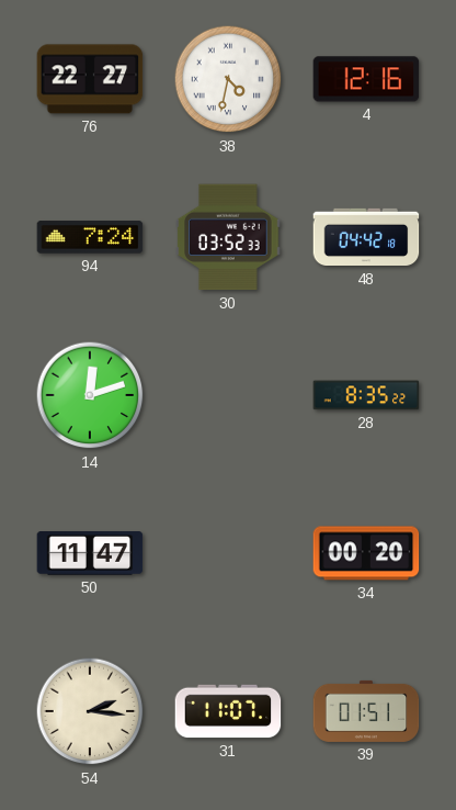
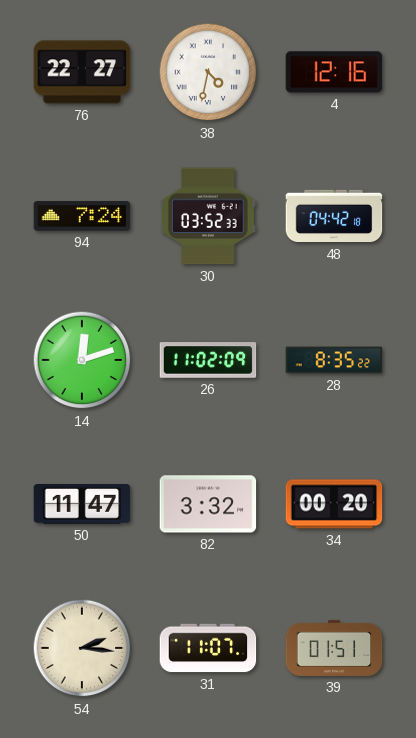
26: none -> 11:02
82: none -> 3:32
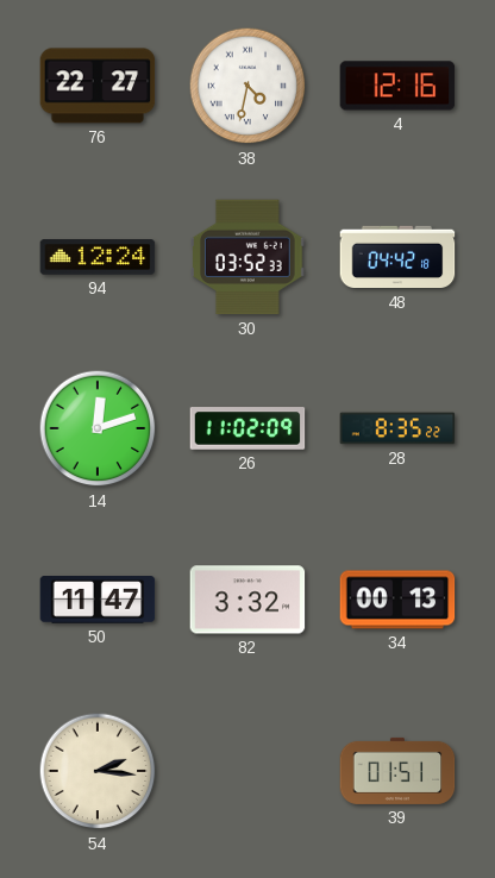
94: 7:24 -> 12:24
34: 00:20 -> 00:13
31: 11:07 -> none
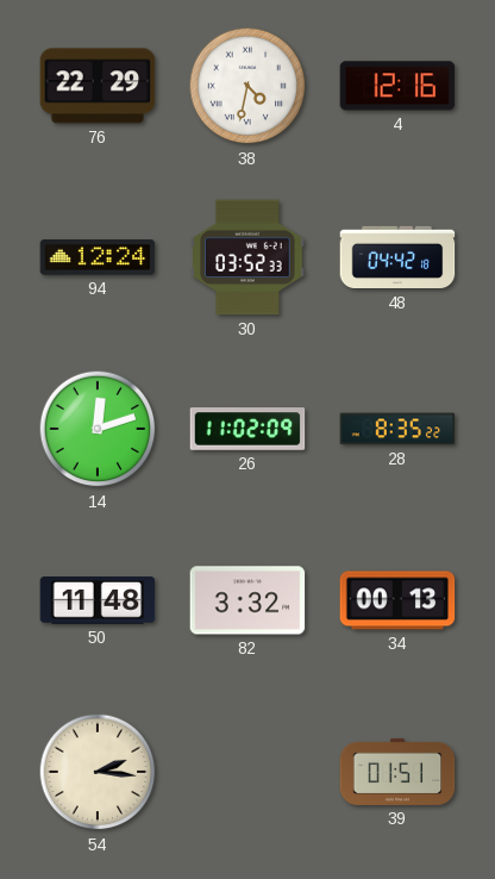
76: 22:27 -> 22:29
50: 11:47 -> 11:48
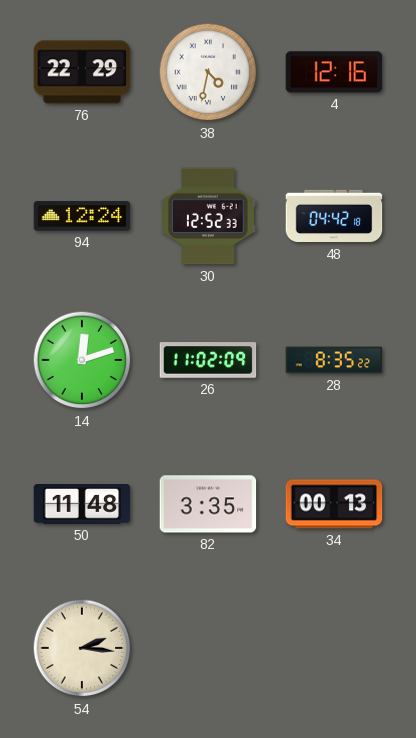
30: 03:52 -> 12:52
82: 3:32 -> 3:35
39: 01:51 -> none
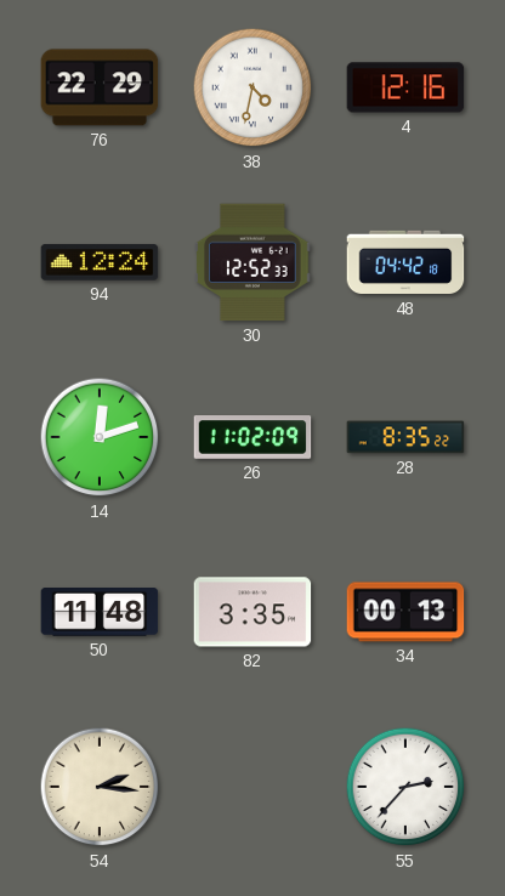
55: none -> 2:37
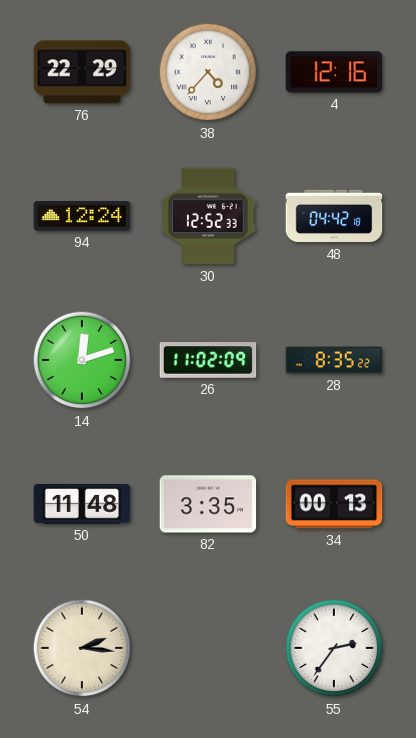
38: 4:32 -> 4:37
55: 2:37 -> 2:36
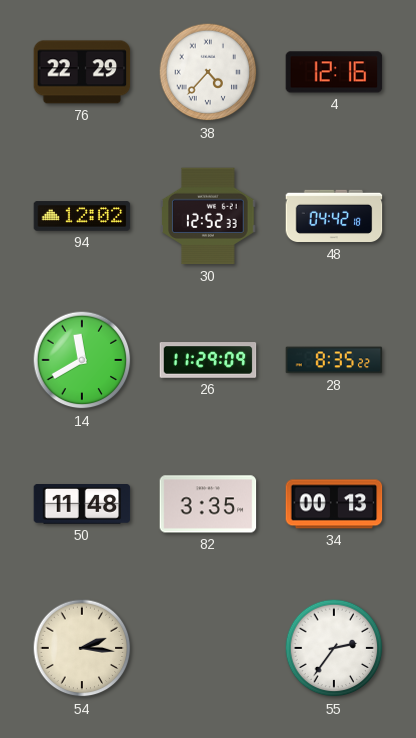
94: 12:24 -> 12:02
14: 12:12 -> 11:40
26: 11:02 -> 11:29
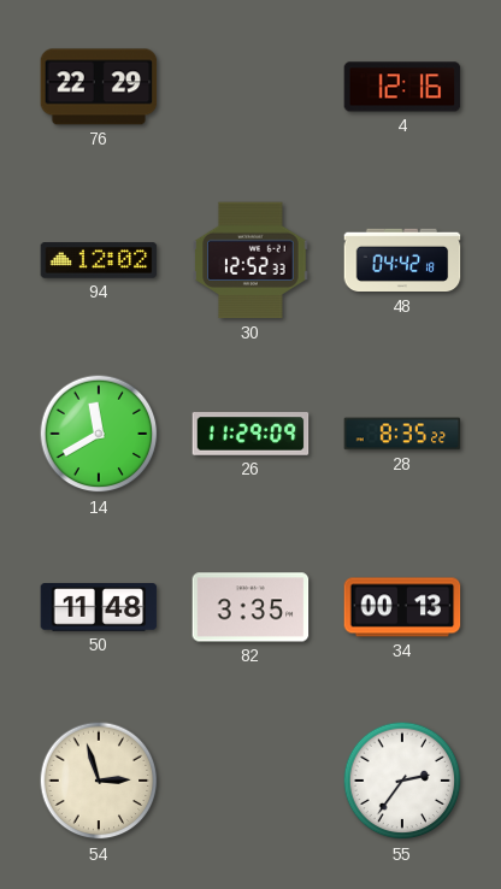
38: 4:37 -> none
54: 2:16 -> 2:57
